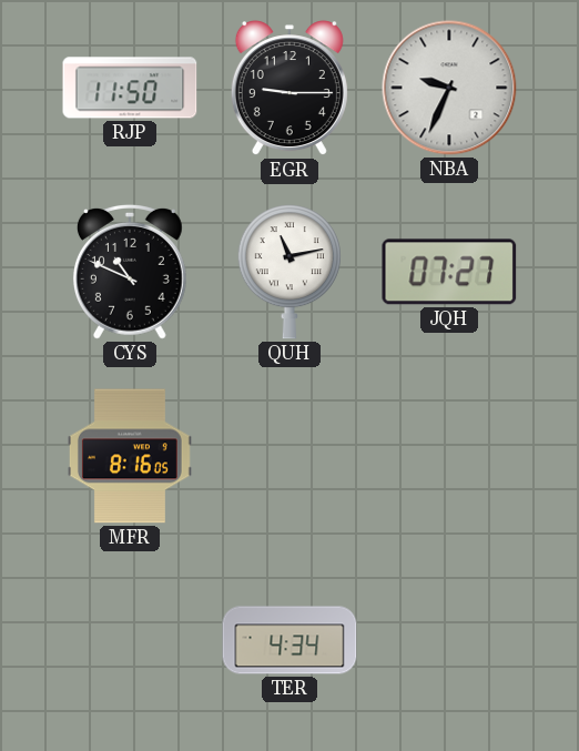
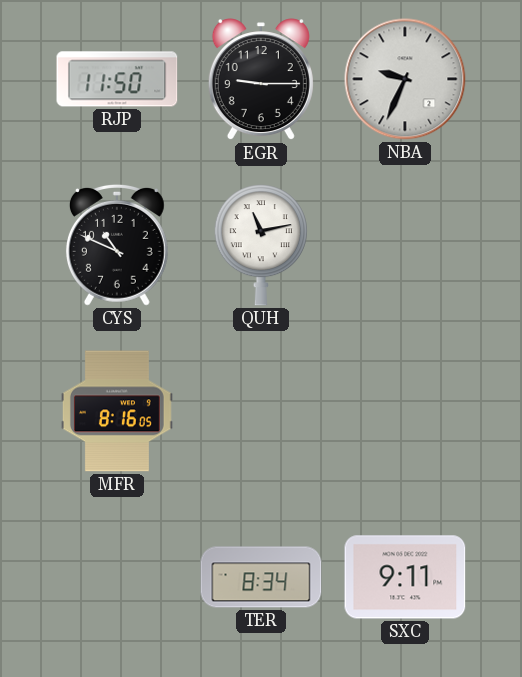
JQH: 07:27 -> none
TER: 4:34 -> 8:34
SXC: none -> 9:11
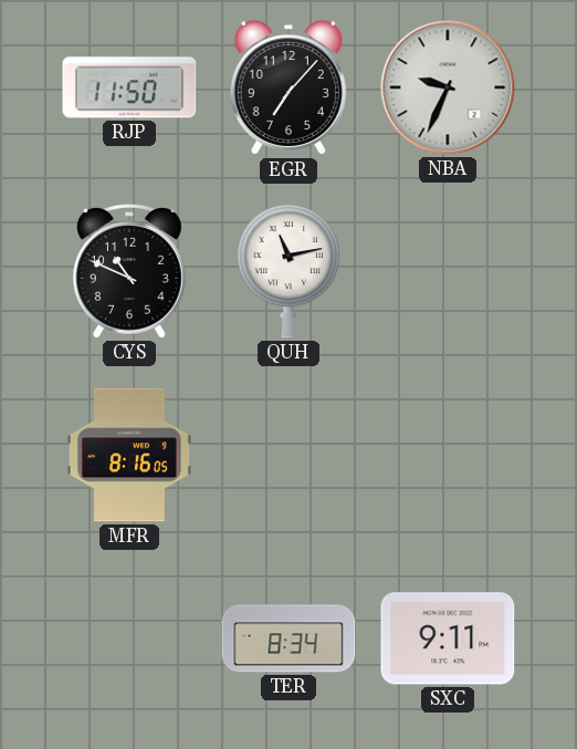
EGR: 9:15 -> 7:07
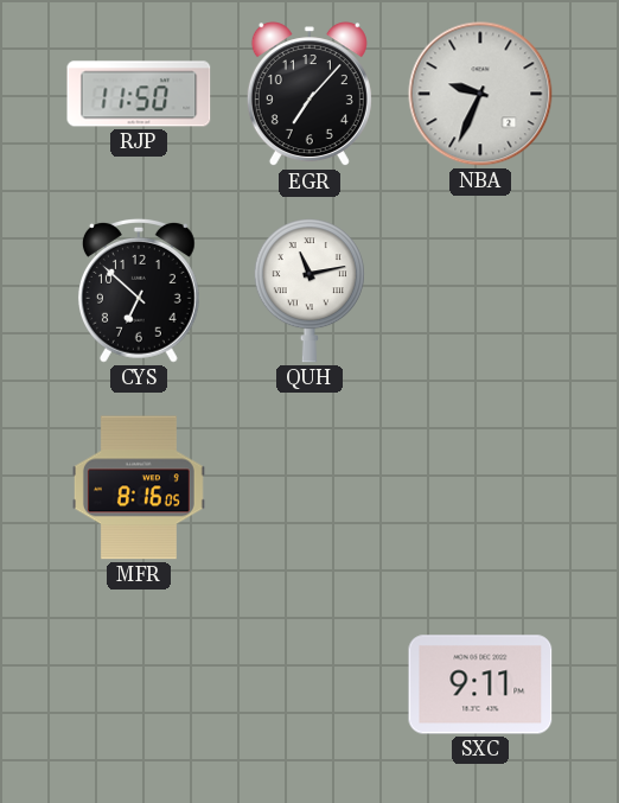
CYS: 10:49 -> 6:52
TER: 8:34 -> none
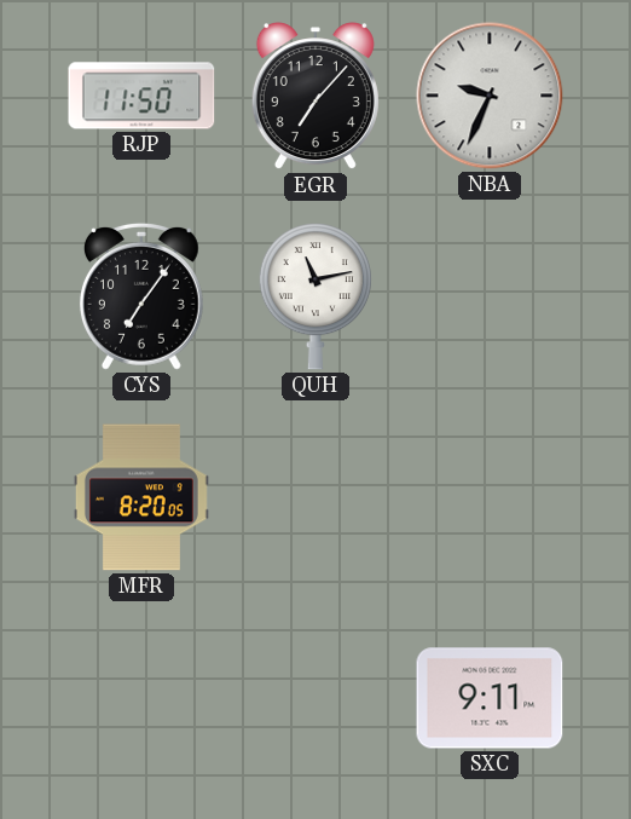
CYS: 6:52 -> 7:06
MFR: 8:16 -> 8:20
